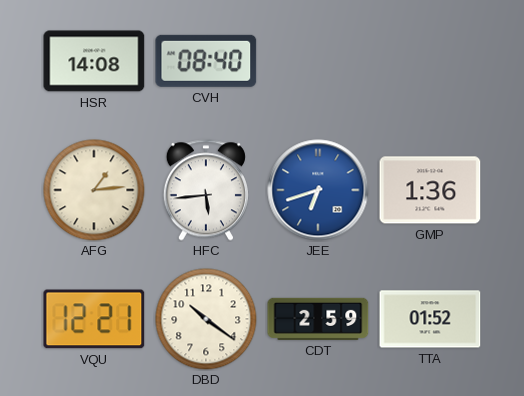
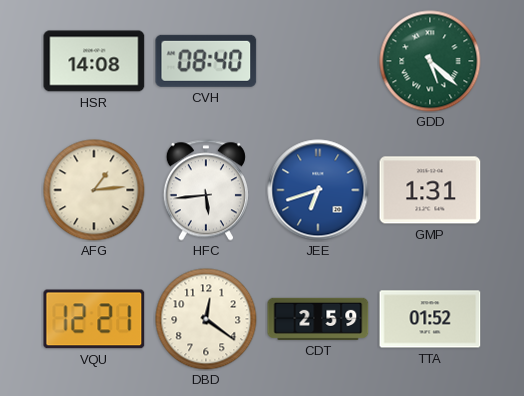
GDD: none -> 5:22
GMP: 1:36 -> 1:31
DBD: 10:21 -> 12:21
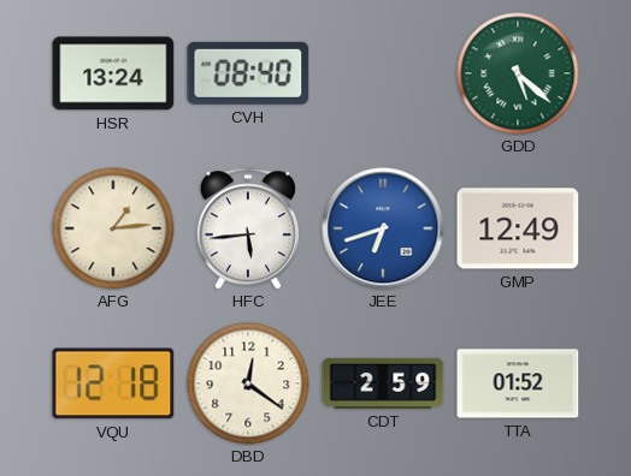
HSR: 14:08 -> 13:24
GMP: 1:31 -> 12:49
VQU: 12:21 -> 12:18
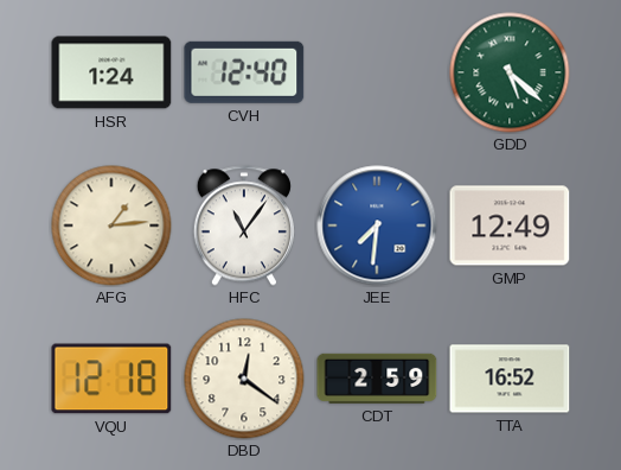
HSR: 13:24 -> 1:24
CVH: 08:40 -> 12:40
HFC: 5:44 -> 11:06
JEE: 6:42 -> 7:31
TTA: 01:52 -> 16:52
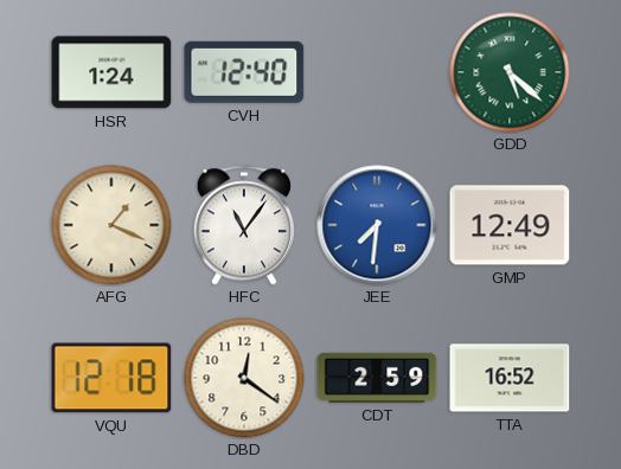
AFG: 1:14 -> 1:19
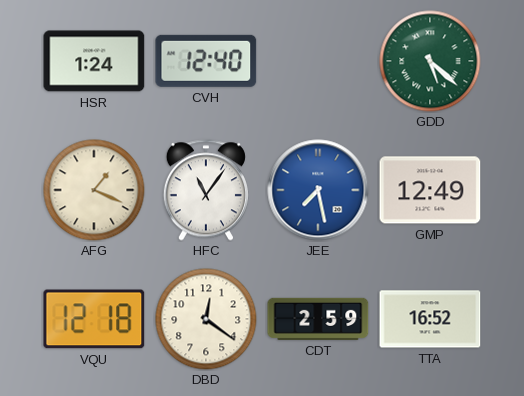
JEE: 7:31 -> 7:28
